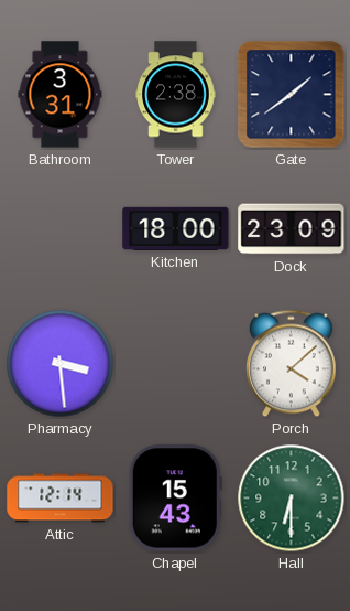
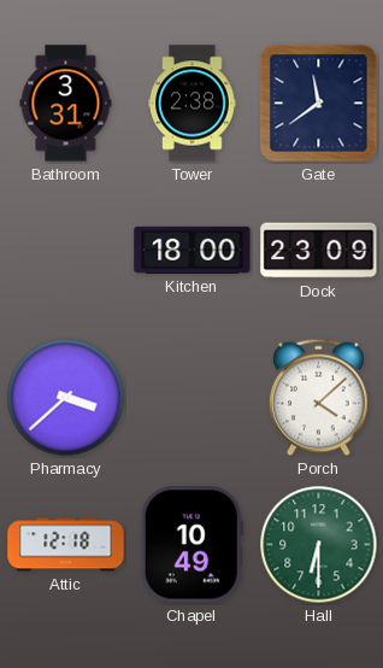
Gate: 1:39 -> 11:39
Pharmacy: 3:29 -> 3:38
Attic: 12:14 -> 12:18
Chapel: 15:43 -> 10:49
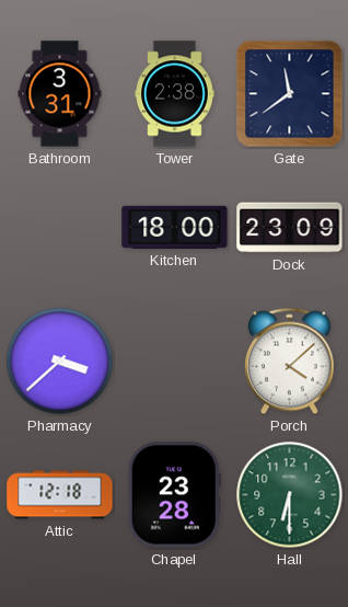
Chapel: 10:49 -> 23:28
